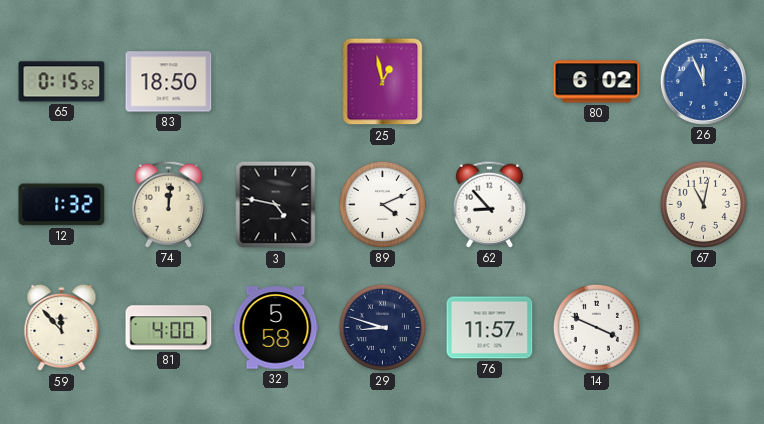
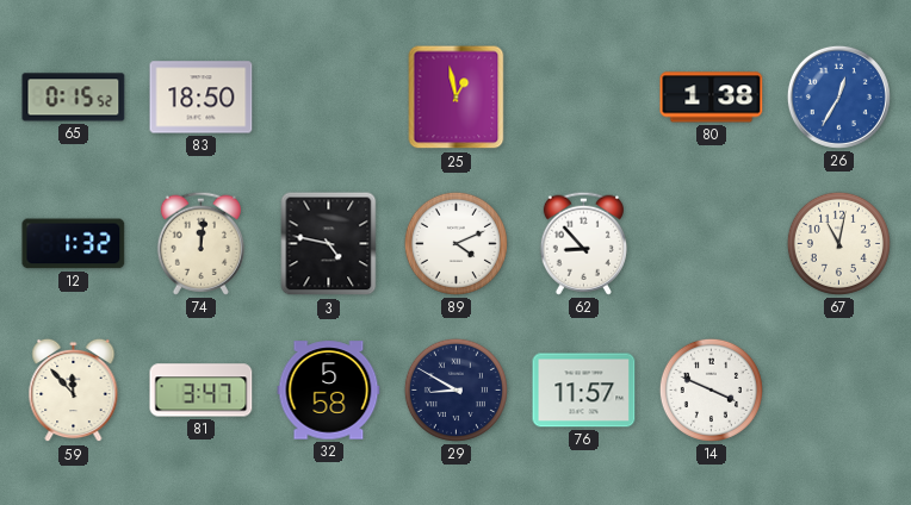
80: 6:02 -> 1:38
26: 11:56 -> 12:35
81: 4:00 -> 3:47
29: 8:48 -> 8:50
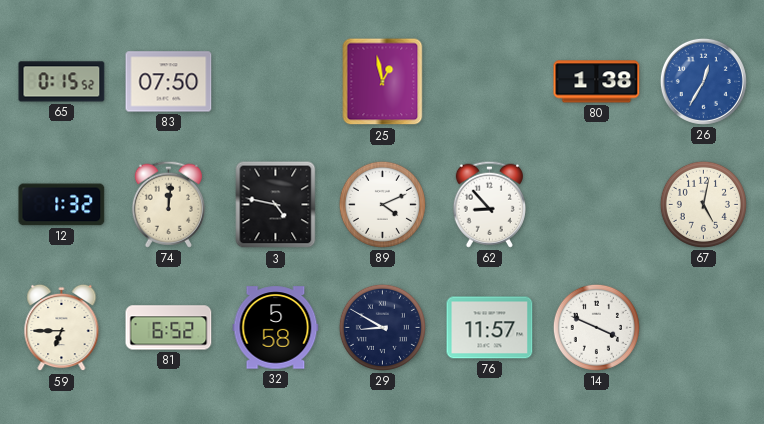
83: 18:50 -> 07:50
67: 11:02 -> 5:02
59: 11:53 -> 6:45
81: 3:47 -> 6:52
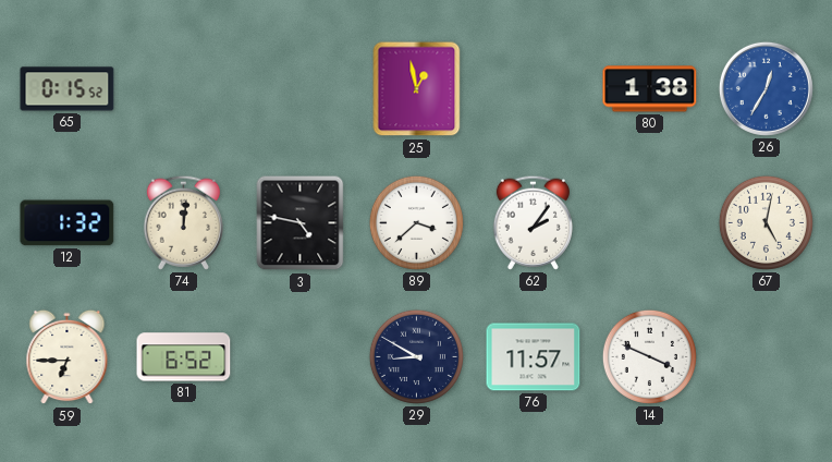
83: 07:50 -> none
89: 4:11 -> 3:38
62: 8:53 -> 2:06
32: 5:58 -> none
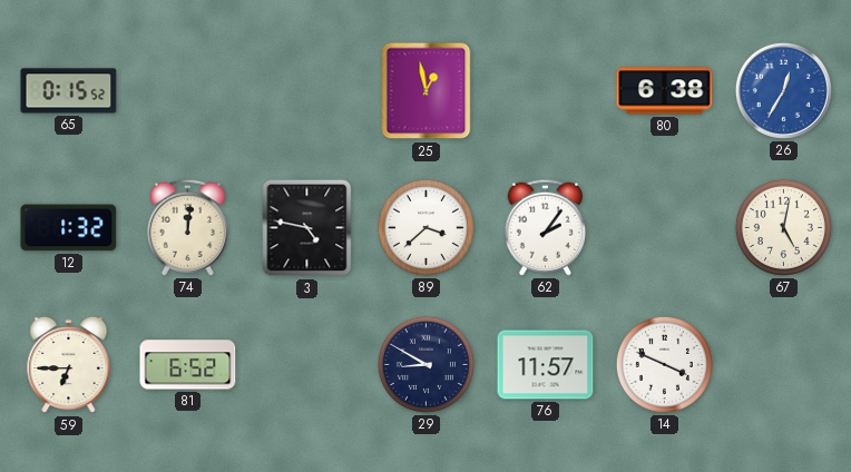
80: 1:38 -> 6:38
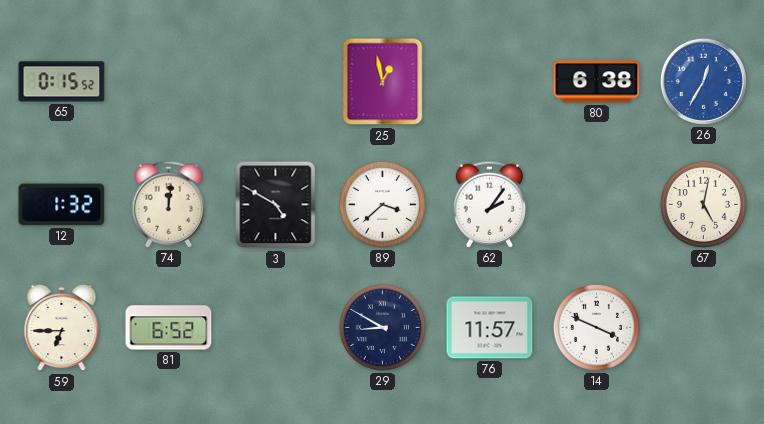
3: 4:47 -> 4:50
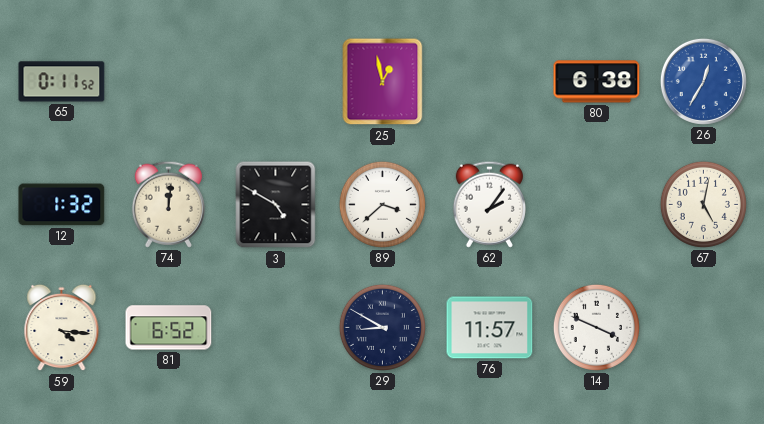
65: 0:15 -> 0:11
59: 6:45 -> 4:16
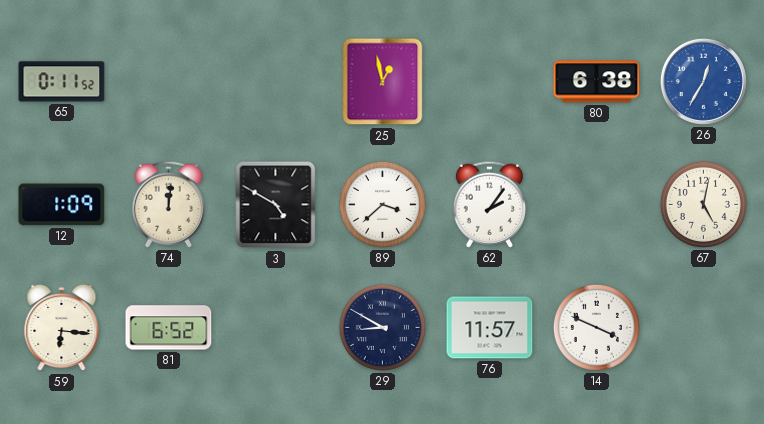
12: 1:32 -> 1:09
59: 4:16 -> 6:16
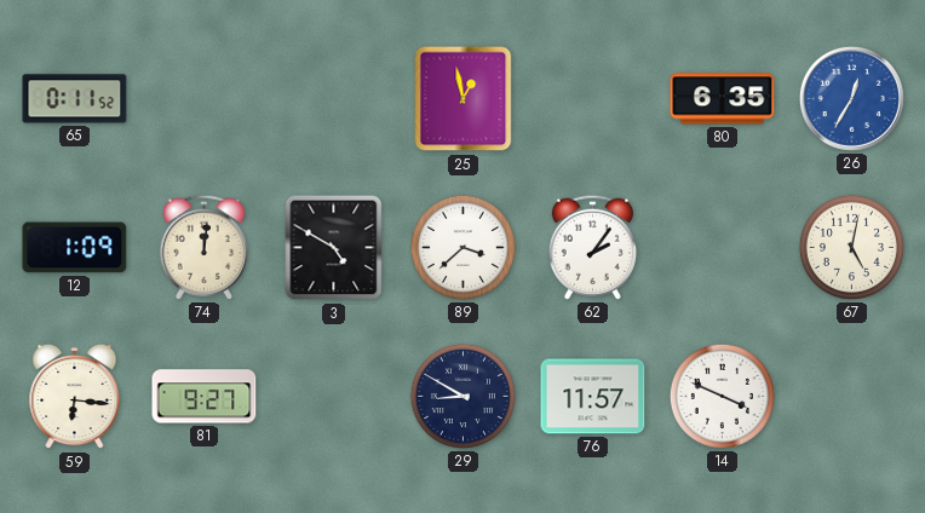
80: 6:38 -> 6:35
81: 6:52 -> 9:27
